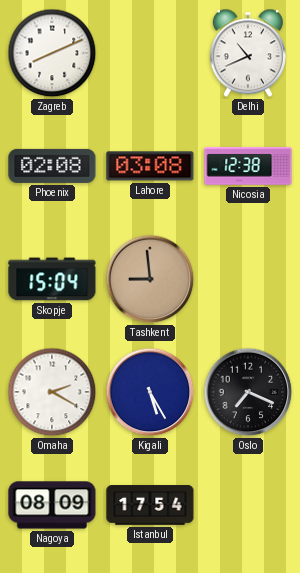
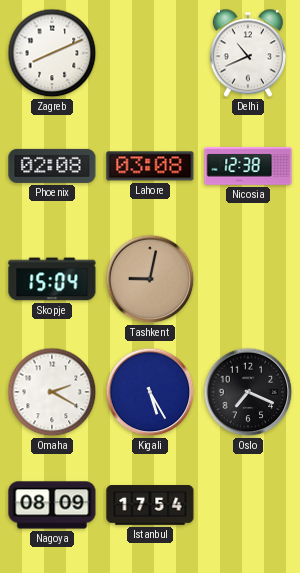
Tashkent: 8:59 -> 9:02
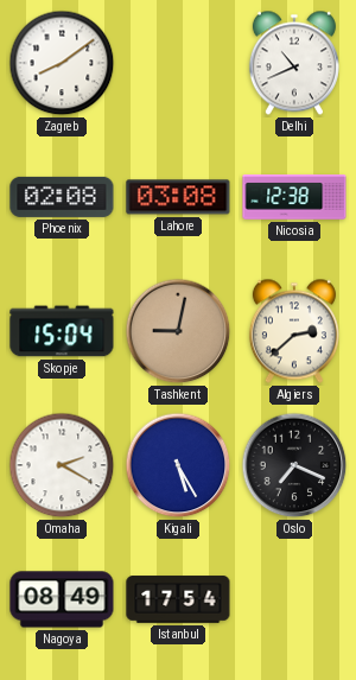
Zagreb: 8:11 -> 8:09
Algiers: none -> 2:38
Nagoya: 08:09 -> 08:49
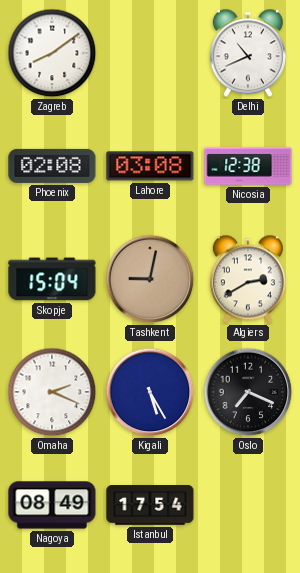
Algiers: 2:38 -> 2:40
Omaha: 2:20 -> 2:19
